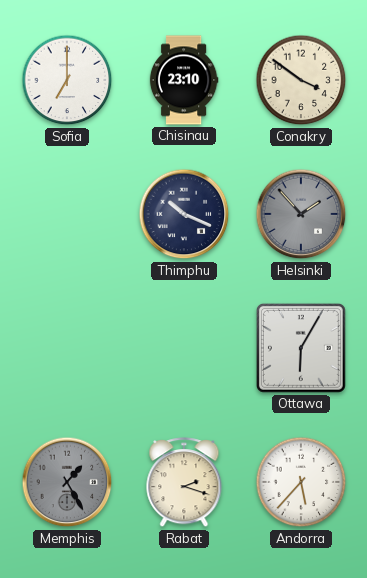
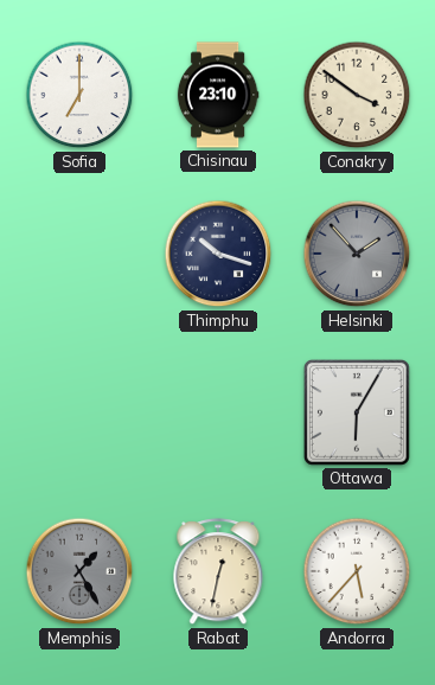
Thimphu: 10:19 -> 10:18
Rabat: 2:18 -> 12:32
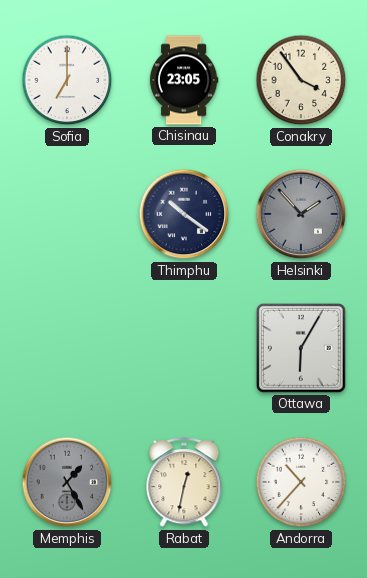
Chisinau: 23:10 -> 23:05
Conakry: 3:51 -> 3:54
Thimphu: 10:18 -> 10:21
Andorra: 5:37 -> 10:37
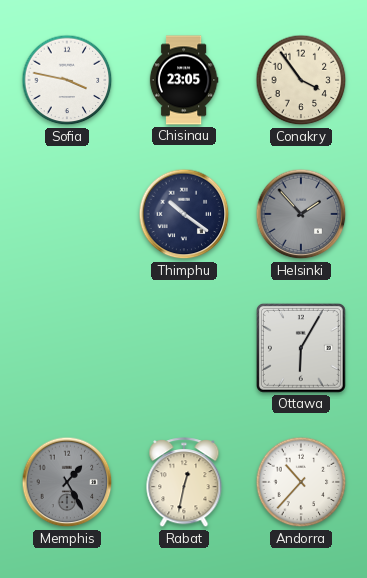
Sofia: 7:00 -> 3:47
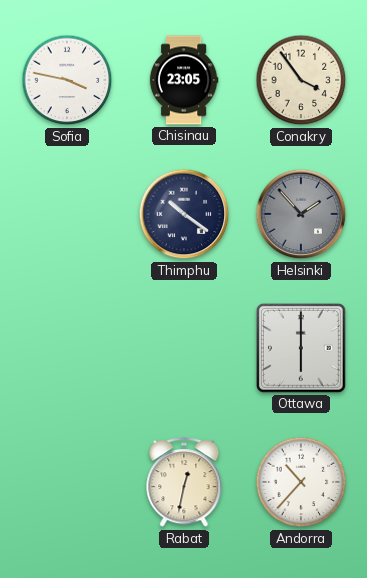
Ottawa: 6:05 -> 6:00
Memphis: 1:25 -> none
